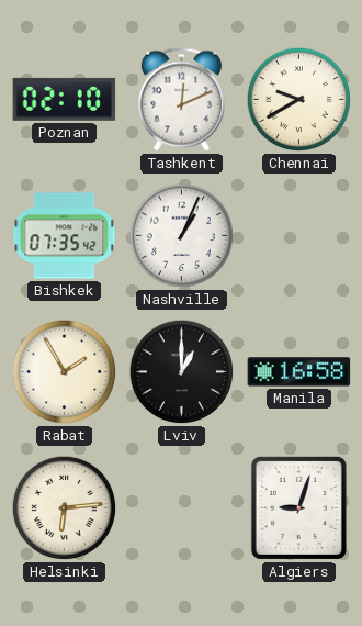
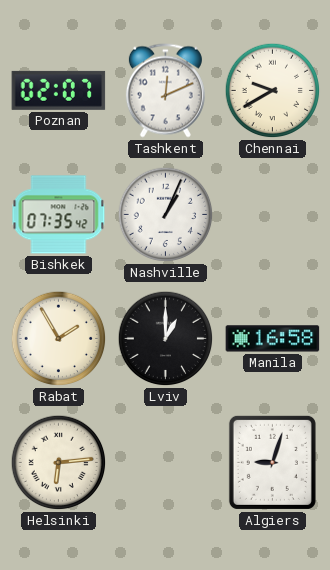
Poznan: 02:10 -> 02:07
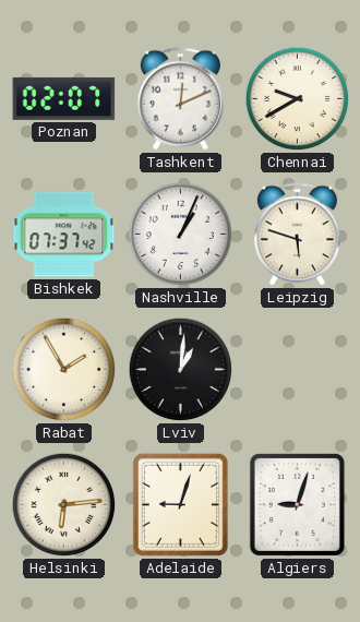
Bishkek: 07:35 -> 07:37
Leipzig: none -> 5:48
Lviv: 1:00 -> 1:01
Manila: 16:58 -> none
Adelaide: none -> 9:03
